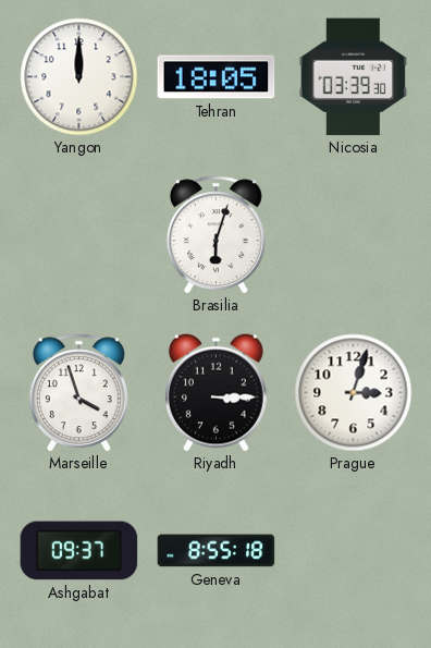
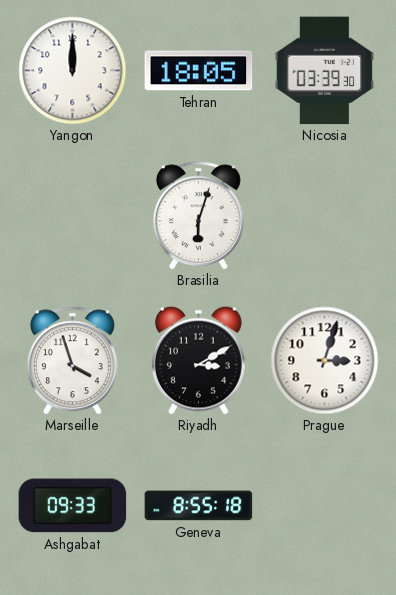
Riyadh: 3:15 -> 3:10
Ashgabat: 09:37 -> 09:33
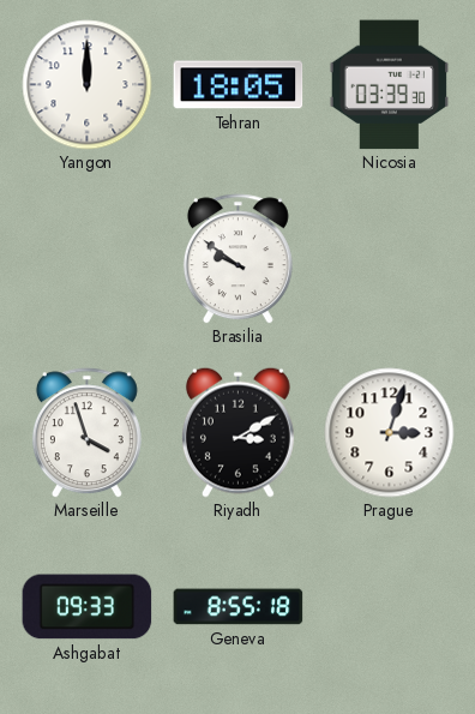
Brasilia: 6:03 -> 9:51
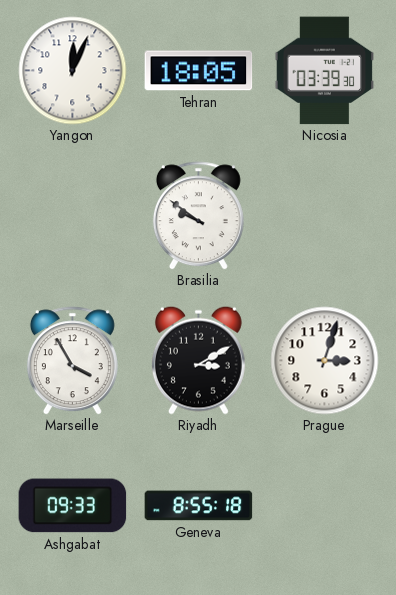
Yangon: 12:00 -> 12:04
Marseille: 3:57 -> 3:55
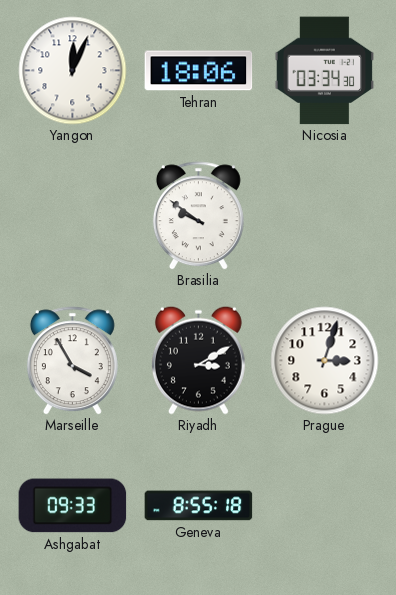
Tehran: 18:05 -> 18:06
Nicosia: 03:39 -> 03:34
